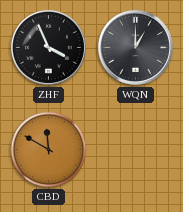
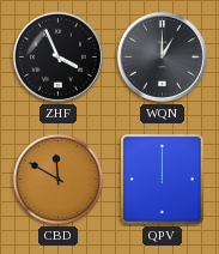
QPV: none -> 12:00
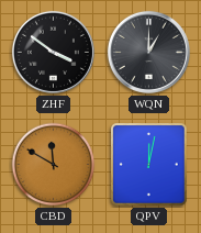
ZHF: 3:56 -> 3:51
QPV: 12:00 -> 12:02
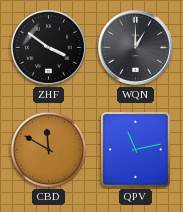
QPV: 12:02 -> 11:13
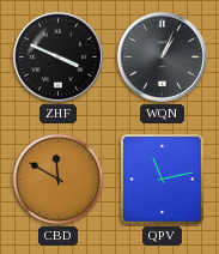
ZHF: 3:51 -> 3:49
WQN: 1:00 -> 1:04
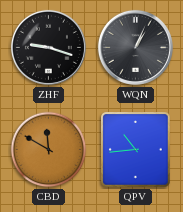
ZHF: 3:49 -> 9:18
QPV: 11:13 -> 10:44
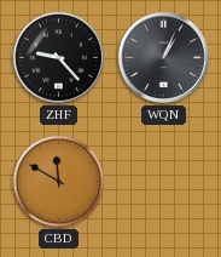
ZHF: 9:18 -> 9:23
QPV: 10:44 -> none
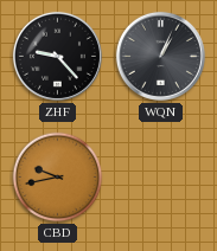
CBD: 11:50 -> 9:43
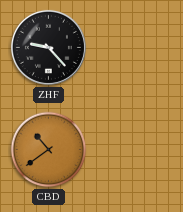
WQN: 1:04 -> none
CBD: 9:43 -> 10:39
